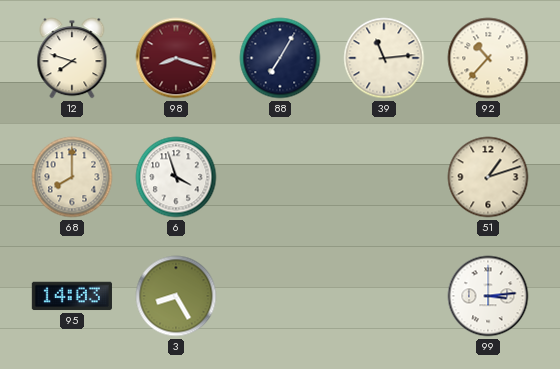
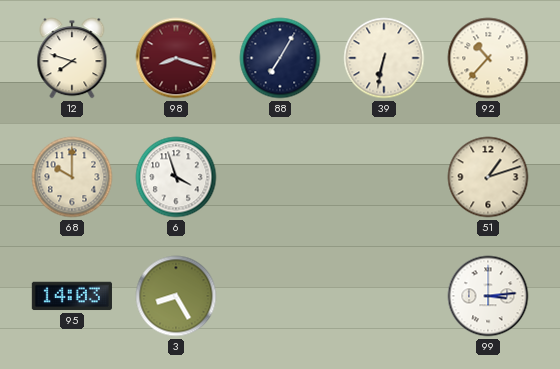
39: 11:14 -> 6:32
68: 8:00 -> 10:00
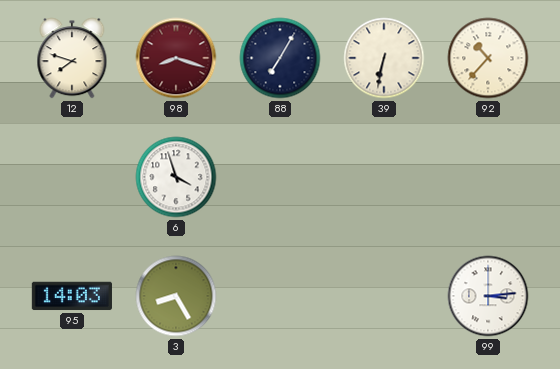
68: 10:00 -> none
51: 1:12 -> none
